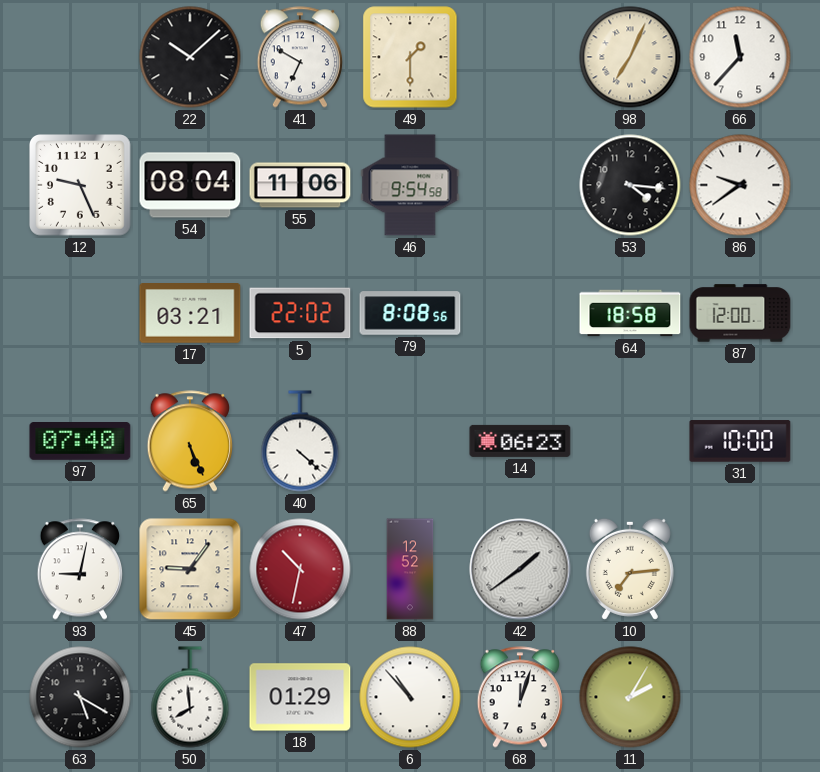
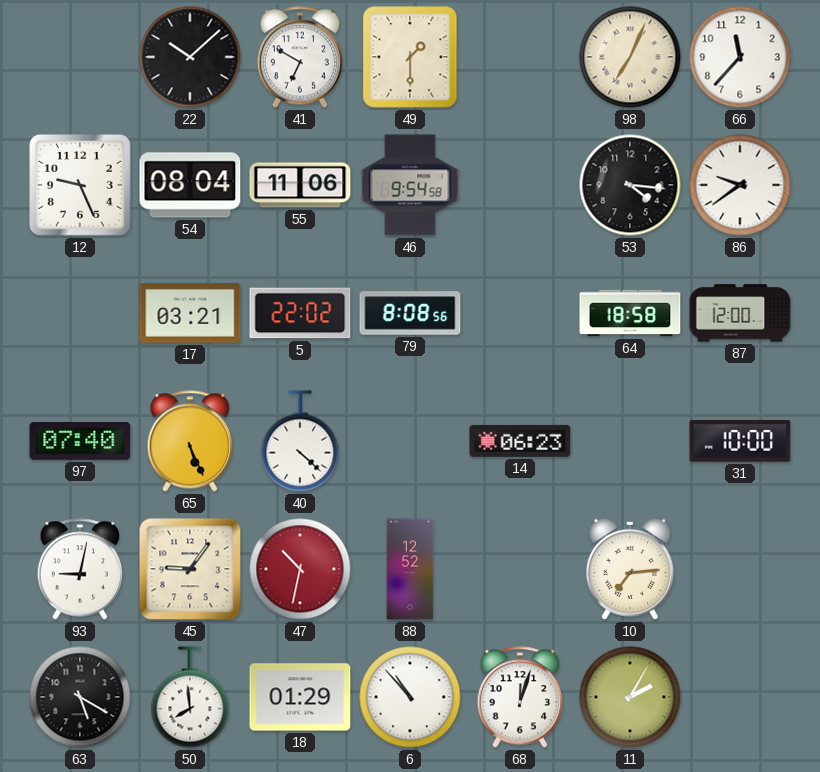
42: 1:39 -> none
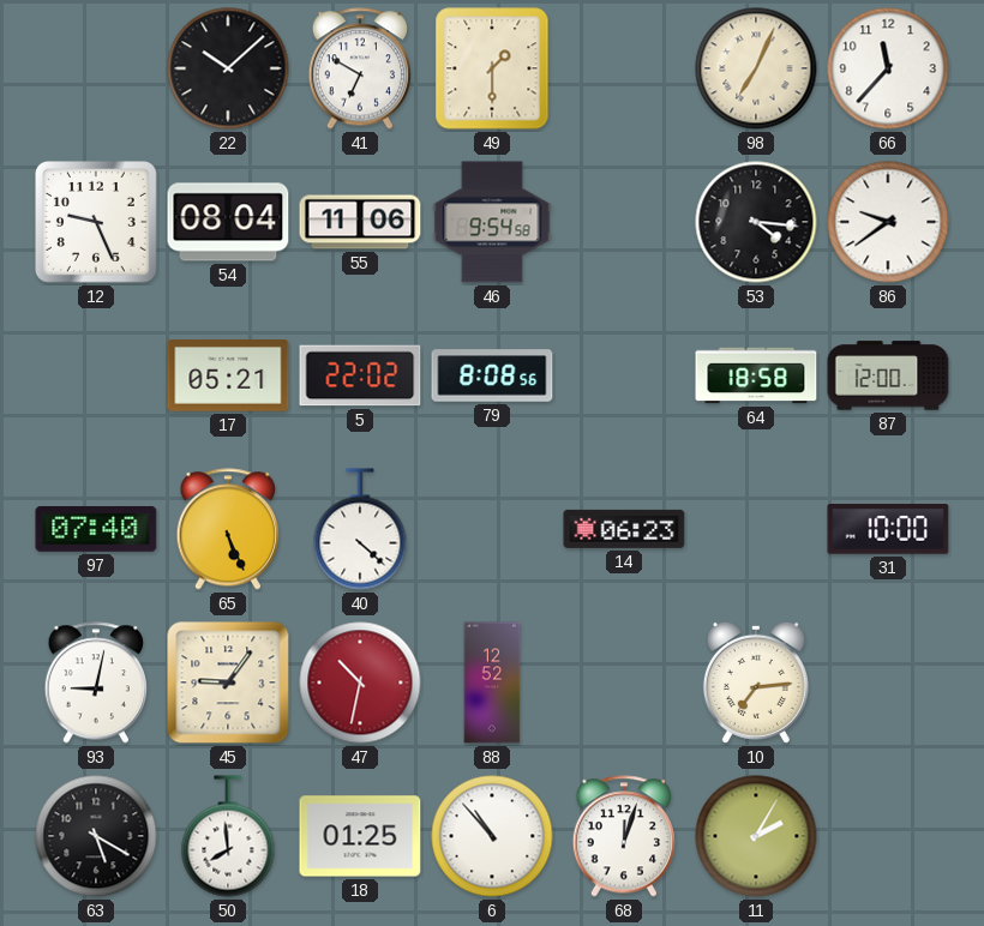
17: 03:21 -> 05:21
18: 01:29 -> 01:25
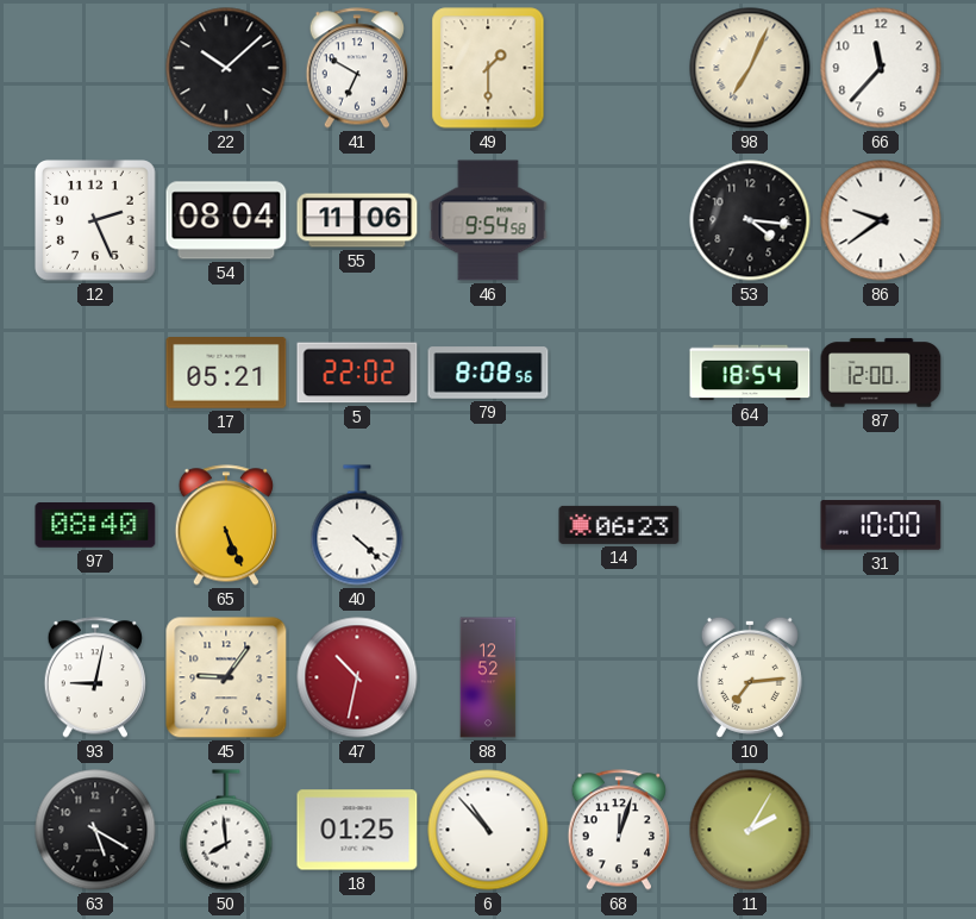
12: 9:26 -> 2:26
64: 18:58 -> 18:54
97: 07:40 -> 08:40
